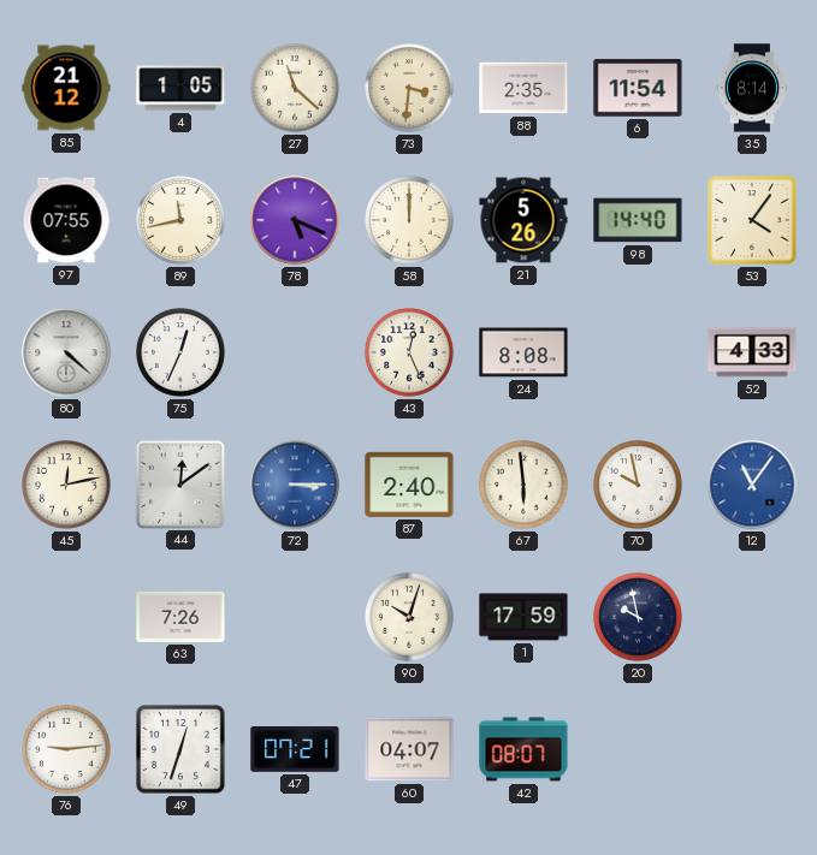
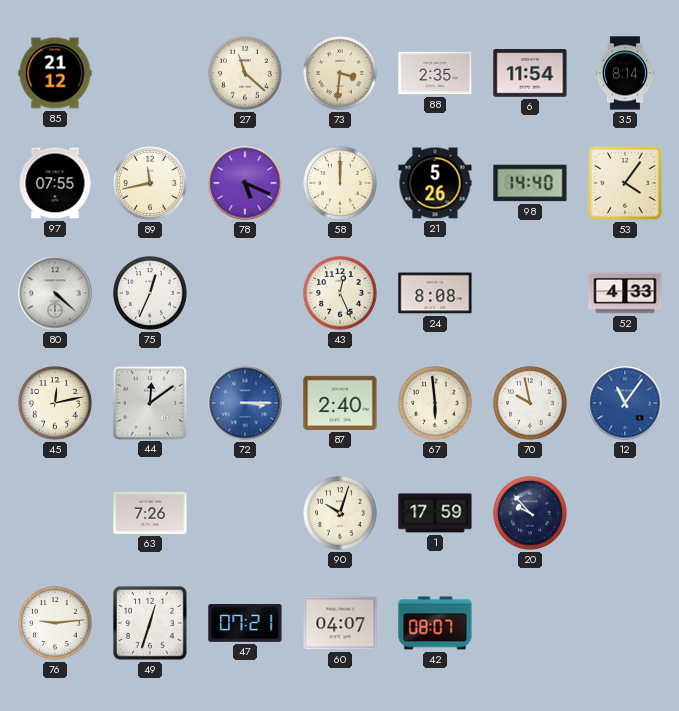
4: 1:05 -> none
20: 9:58 -> 9:53
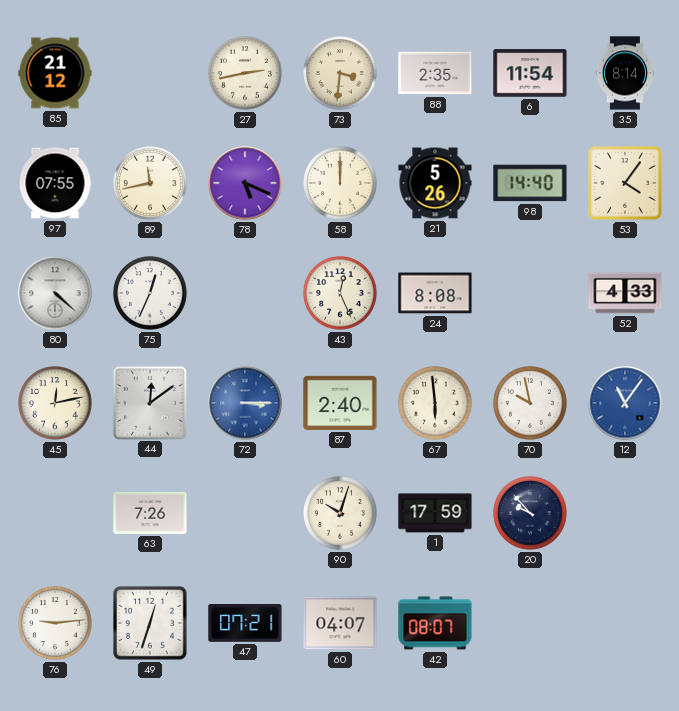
27: 11:22 -> 2:43
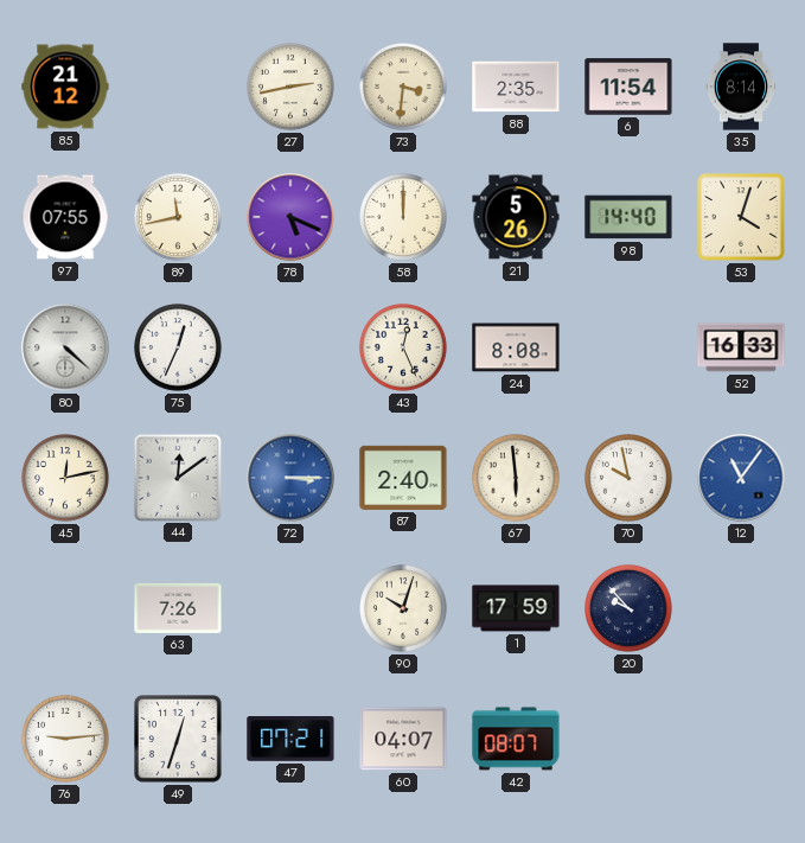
53: 4:06 -> 4:03
52: 4:33 -> 16:33
